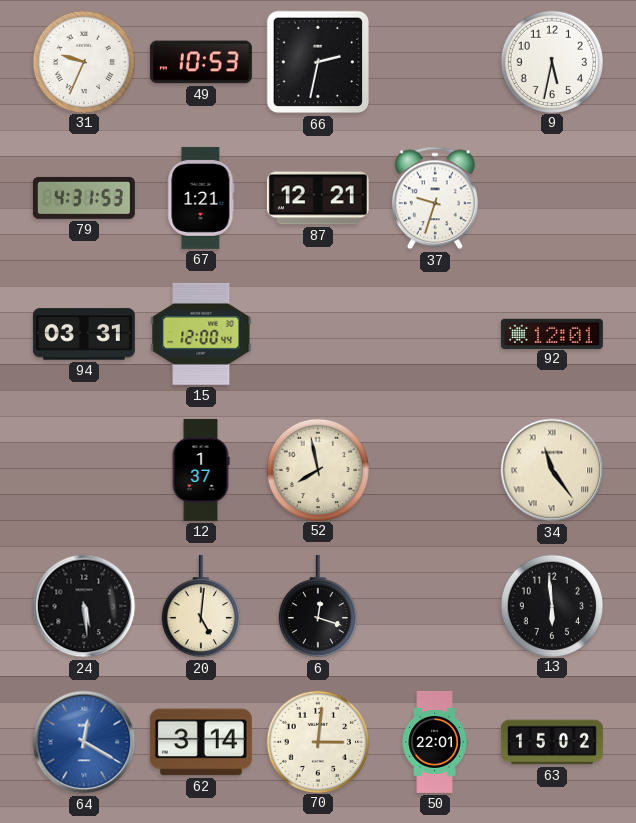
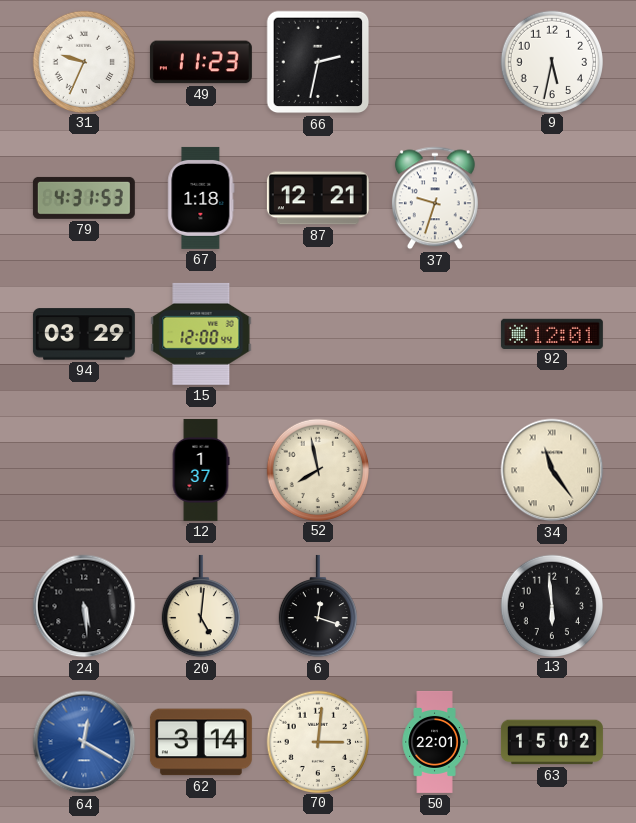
49: 10:53 -> 11:23
67: 1:21 -> 1:18
94: 03:31 -> 03:29
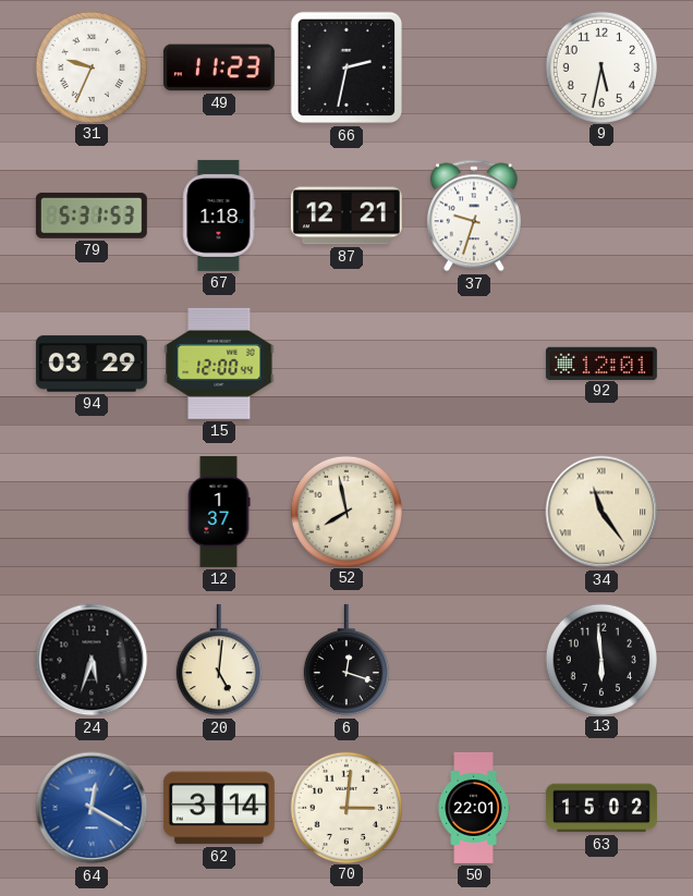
79: 4:31 -> 5:31
24: 5:29 -> 5:33
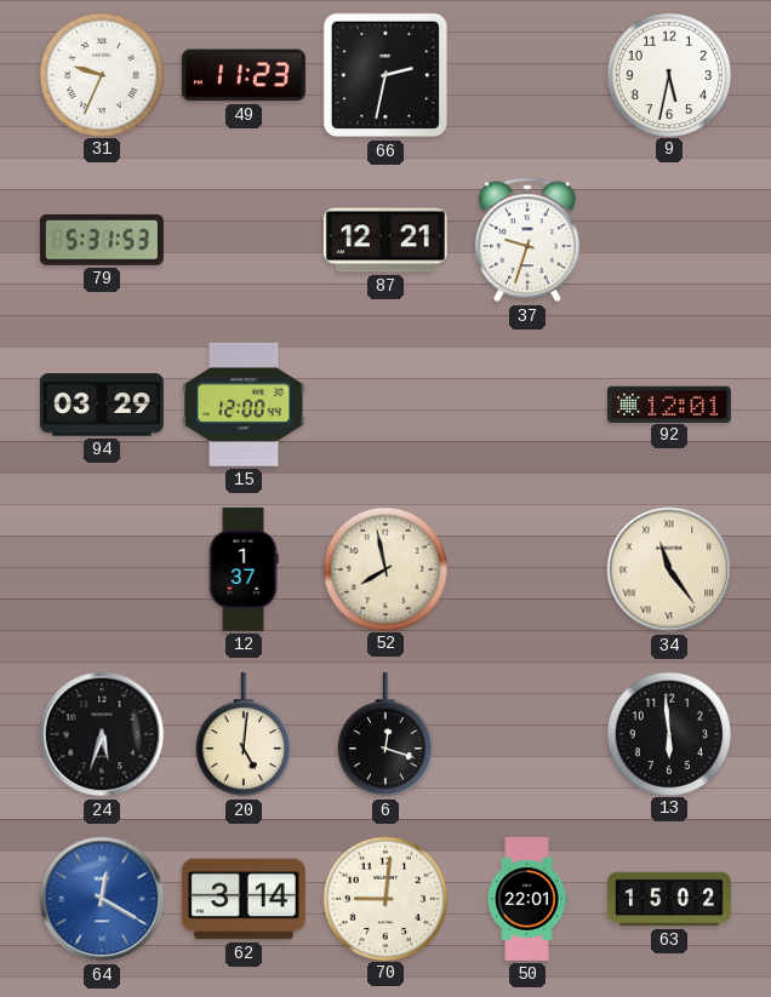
67: 1:18 -> none
70: 3:01 -> 9:01
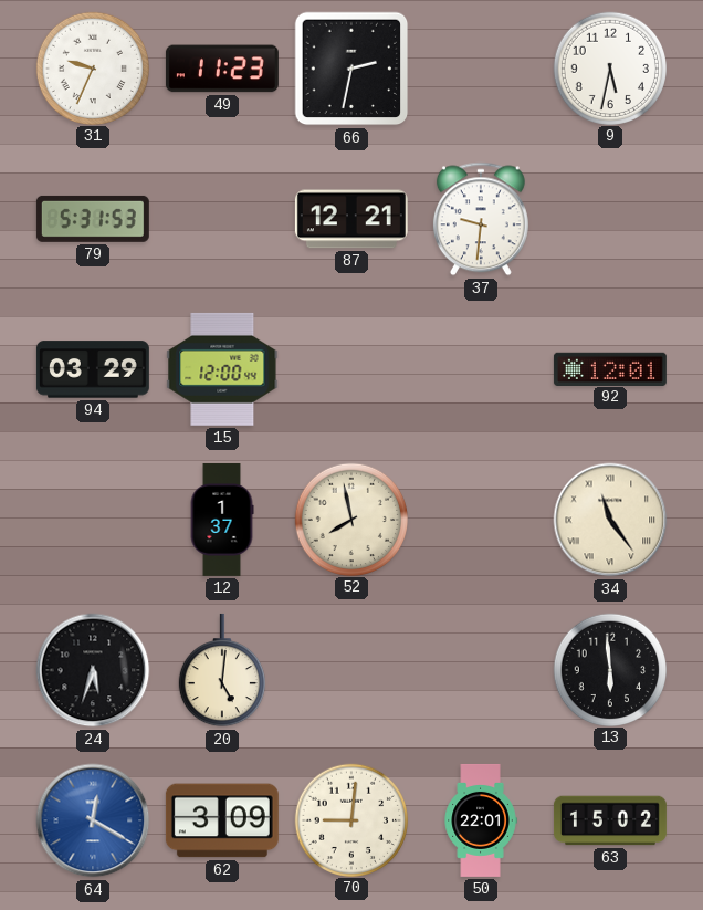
37: 9:33 -> 9:31
6: 12:18 -> none
62: 3:14 -> 3:09
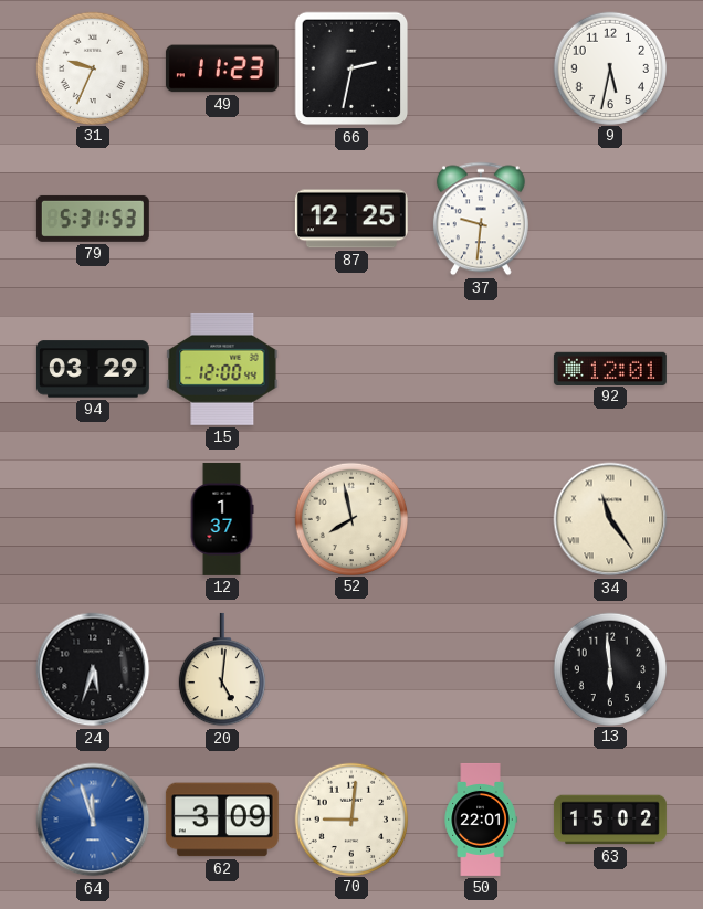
87: 12:21 -> 12:25
64: 12:20 -> 11:57
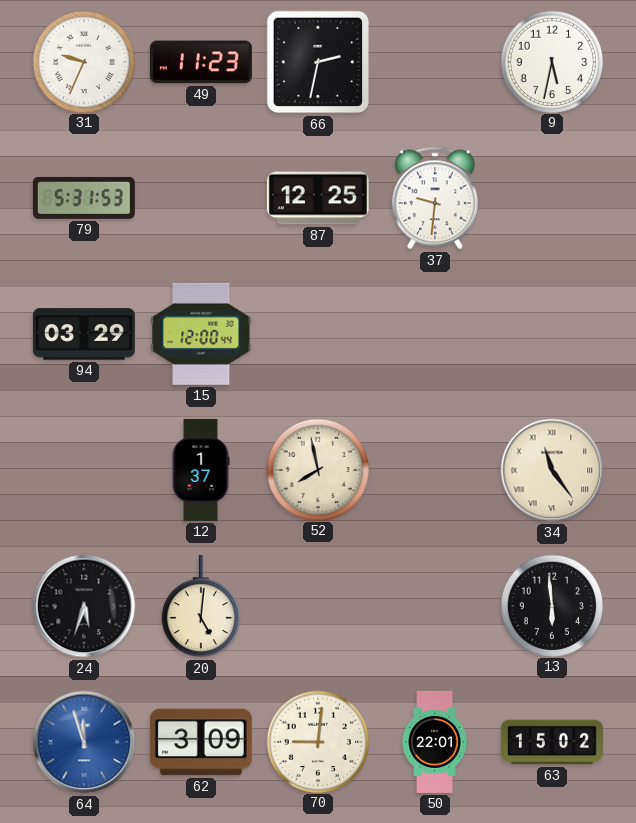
92: 12:01 -> none
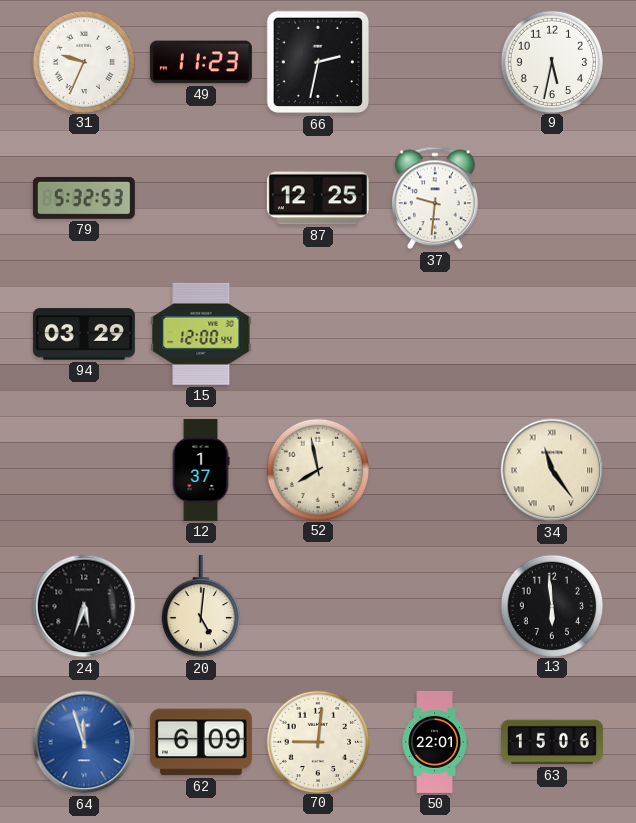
79: 5:31 -> 5:32
62: 3:09 -> 6:09
63: 15:02 -> 15:06
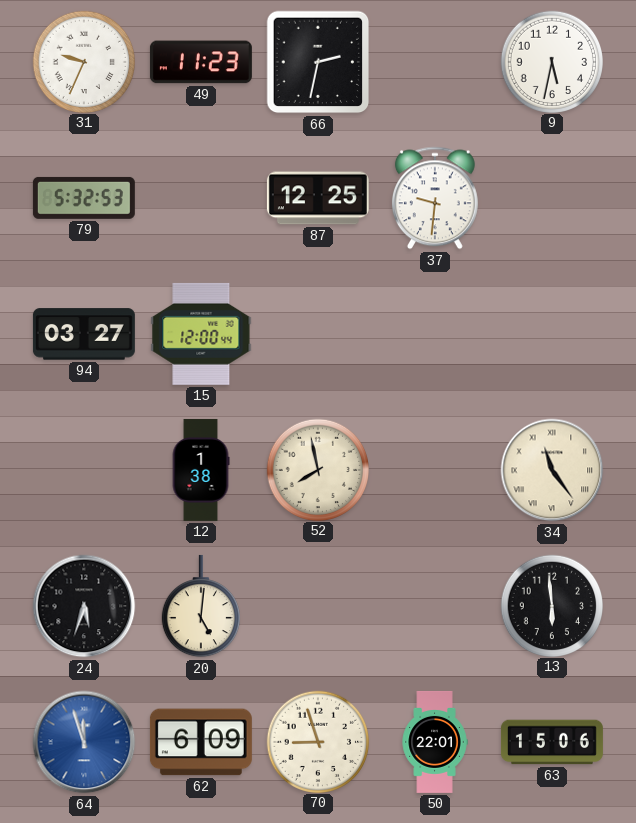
94: 03:29 -> 03:27
12: 1:37 -> 1:38
70: 9:01 -> 8:57
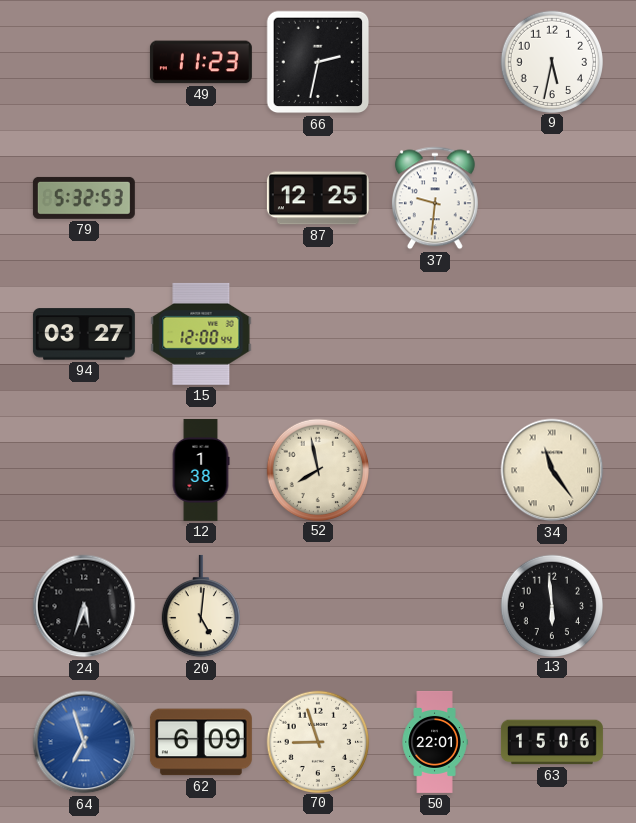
31: 9:34 -> none
64: 11:57 -> 6:57
